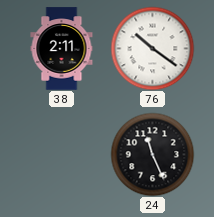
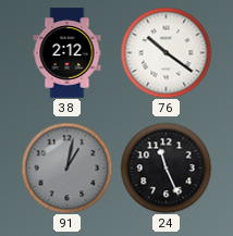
38: 2:11 -> 2:12
91: none -> 1:02
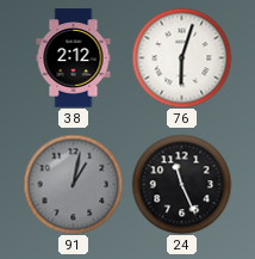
76: 10:21 -> 6:03
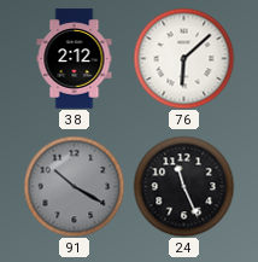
76: 6:03 -> 6:08
91: 1:02 -> 10:20
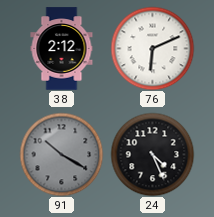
76: 6:08 -> 6:11
24: 11:26 -> 4:26
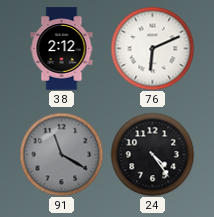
91: 10:20 -> 11:20
24: 4:26 -> 4:24
